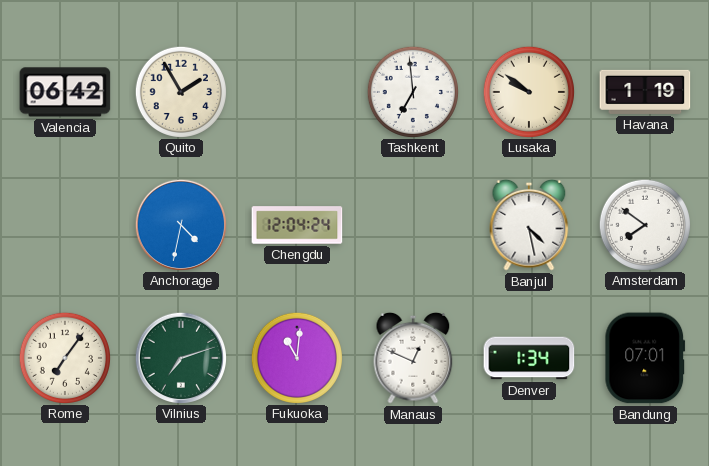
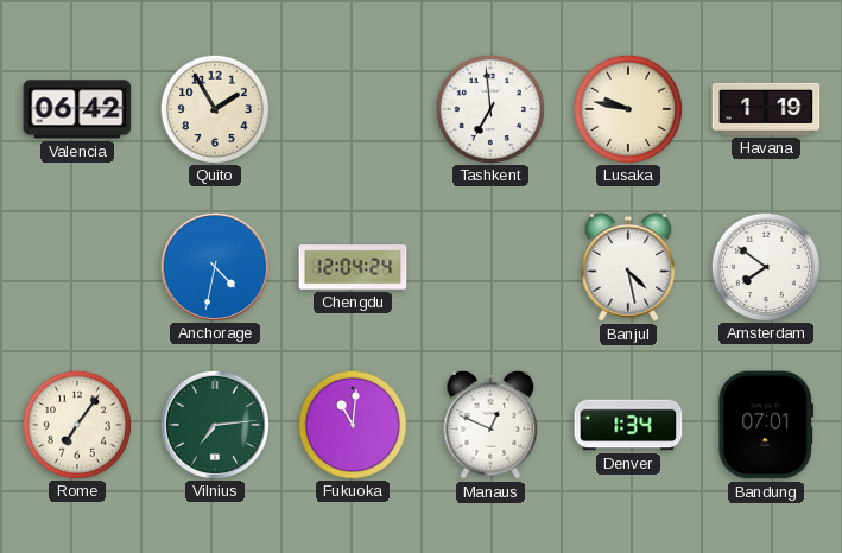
Lusaka: 9:51 -> 9:47
Vilnius: 7:12 -> 7:14
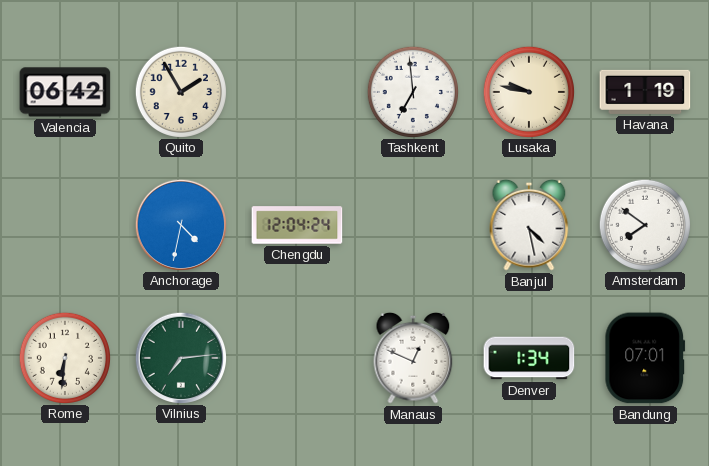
Rome: 7:06 -> 6:31
Fukuoka: 11:01 -> none
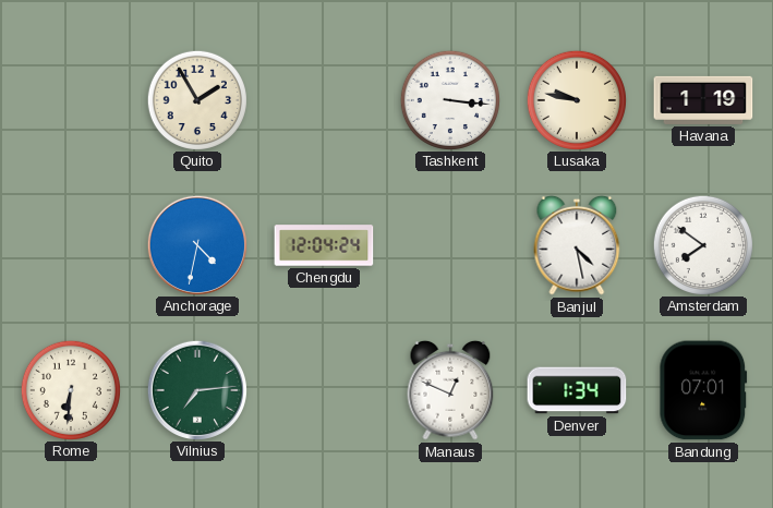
Valencia: 06:42 -> none
Tashkent: 6:59 -> 3:16
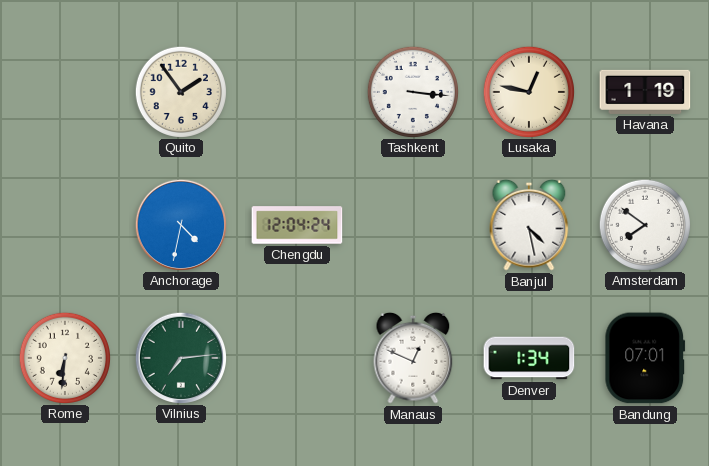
Quito: 1:55 -> 1:54
Lusaka: 9:47 -> 12:47
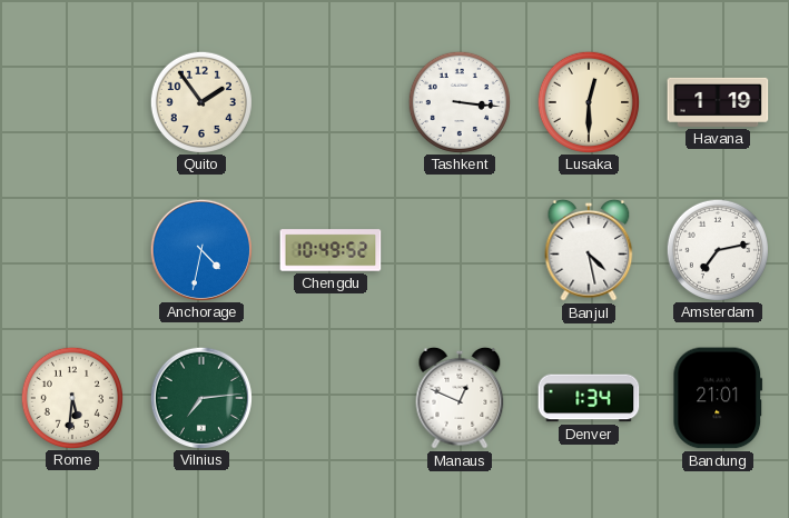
Lusaka: 12:47 -> 12:30
Chengdu: 12:04 -> 10:49
Amsterdam: 7:51 -> 7:13
Rome: 6:31 -> 5:31
Bandung: 07:01 -> 21:01
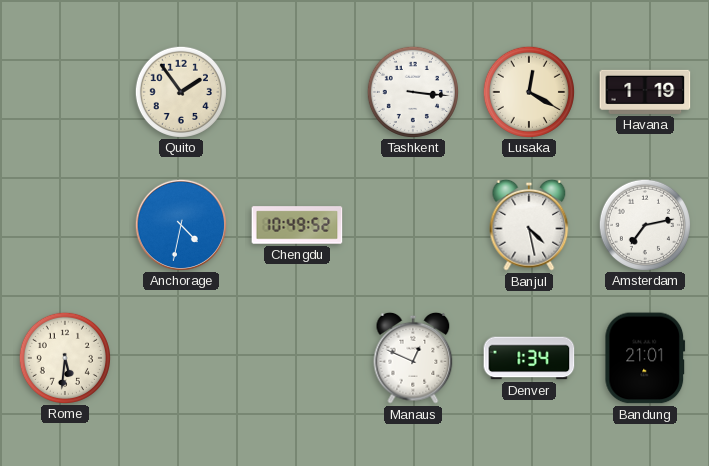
Lusaka: 12:30 -> 12:20
Vilnius: 7:14 -> none
